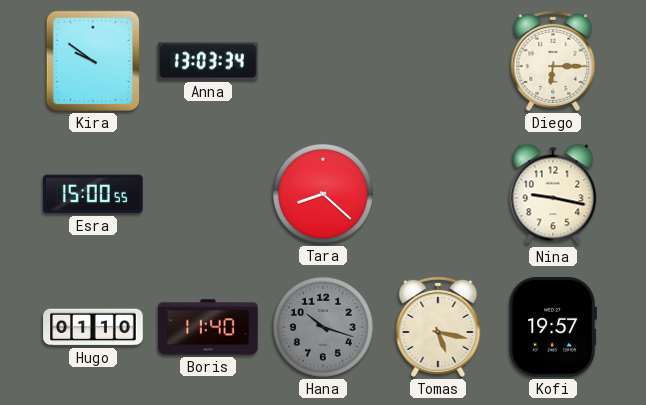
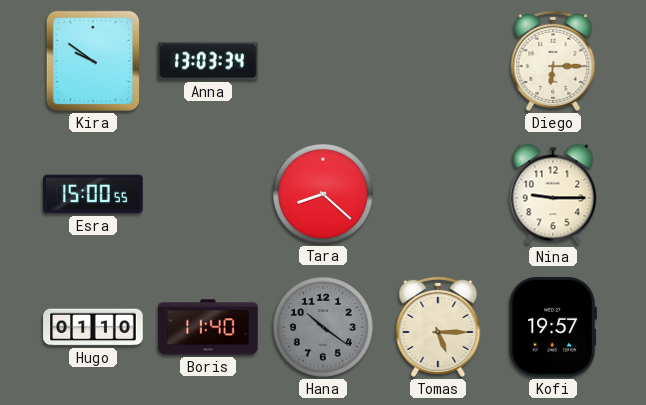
Nina: 9:17 -> 9:15
Hana: 10:18 -> 10:21
Tomas: 5:17 -> 5:15
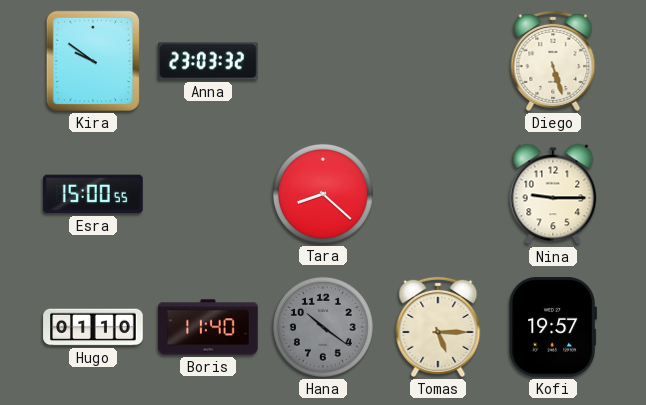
Anna: 13:03 -> 23:03
Diego: 6:15 -> 5:27
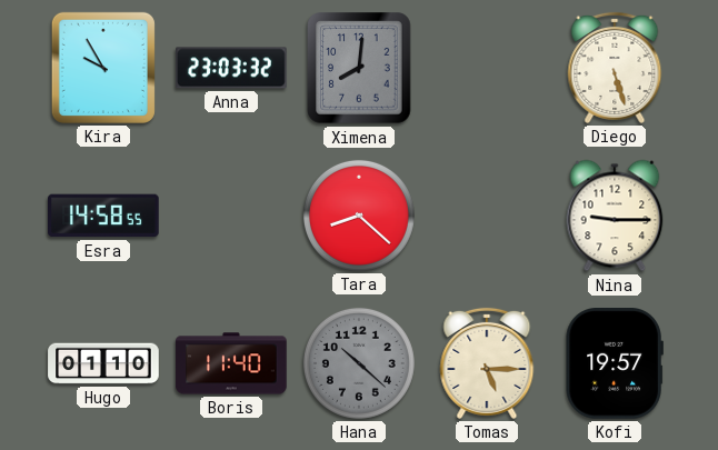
Kira: 9:51 -> 9:55
Ximena: none -> 8:01
Esra: 15:00 -> 14:58
Hana: 10:21 -> 10:22
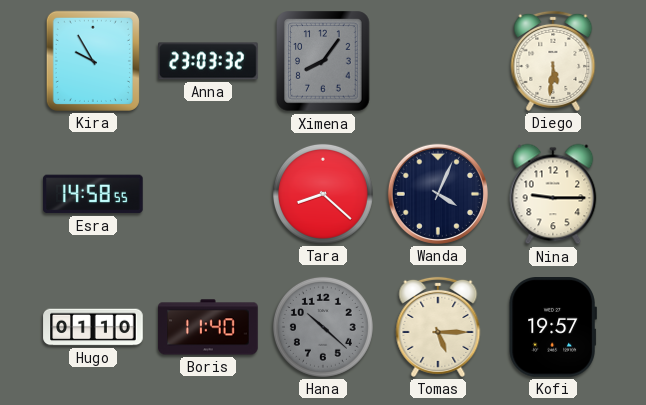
Ximena: 8:01 -> 8:06
Diego: 5:27 -> 5:31
Wanda: none -> 4:04
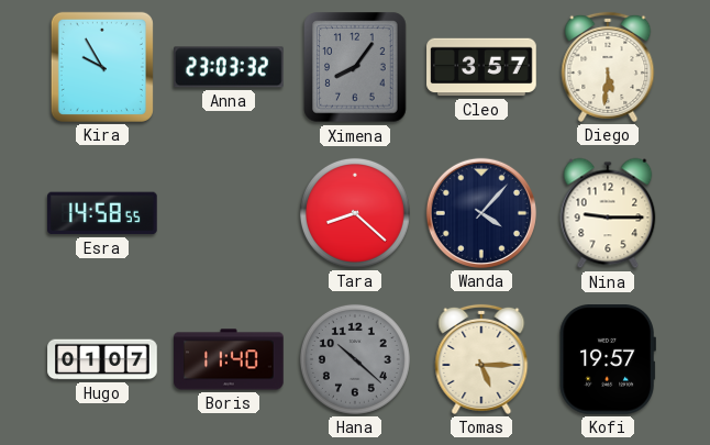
Cleo: none -> 3:57
Wanda: 4:04 -> 4:07
Hugo: 01:10 -> 01:07
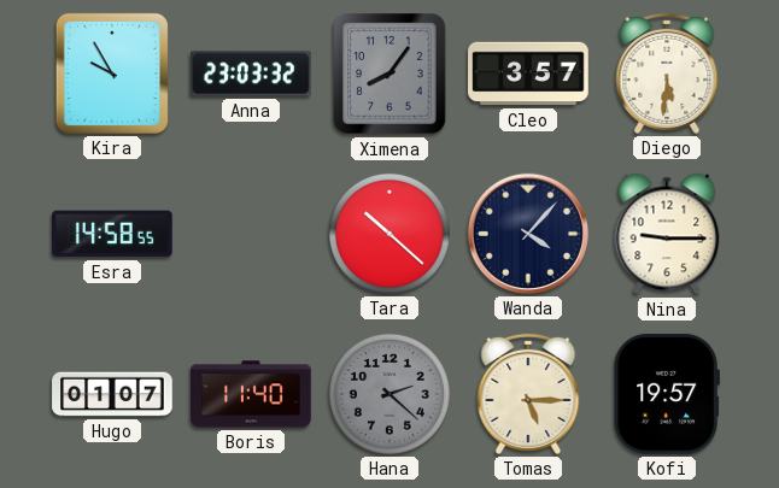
Tara: 8:22 -> 10:22
Hana: 10:22 -> 2:22
